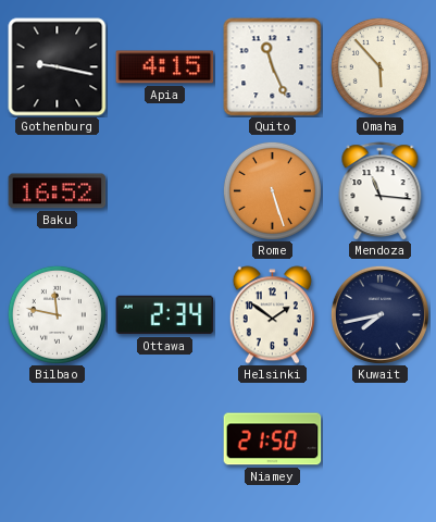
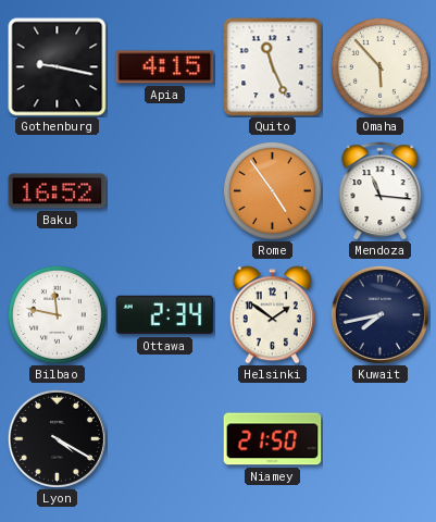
Rome: 5:27 -> 4:54
Lyon: none -> 4:20
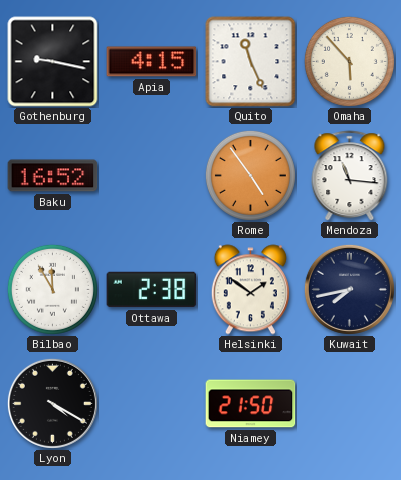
Bilbao: 11:47 -> 11:55
Ottawa: 2:34 -> 2:38
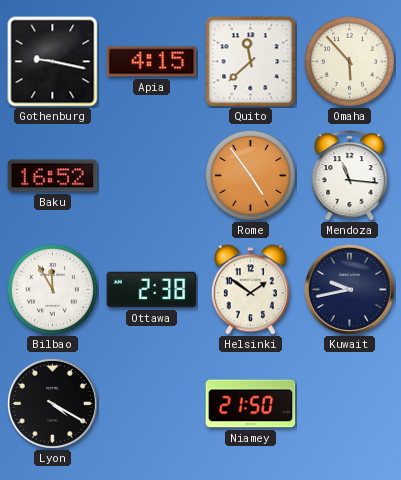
Quito: 11:26 -> 11:38
Kuwait: 7:43 -> 9:43
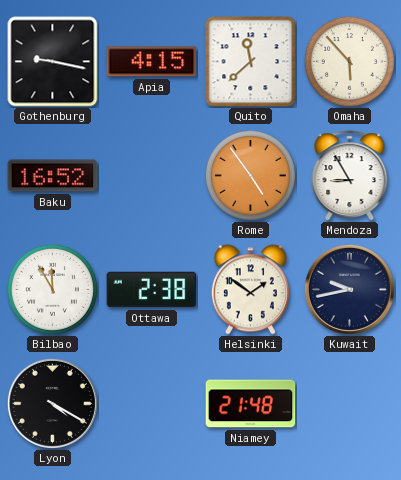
Mendoza: 11:16 -> 8:55
Niamey: 21:50 -> 21:48
